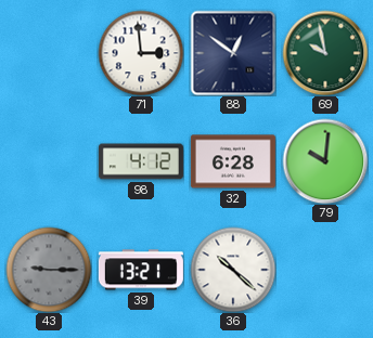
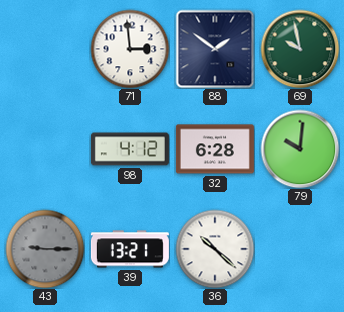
88: 12:51 -> 1:51
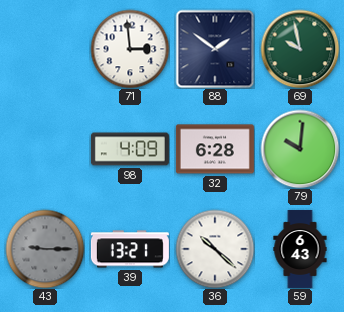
98: 4:12 -> 4:09
59: none -> 6:43
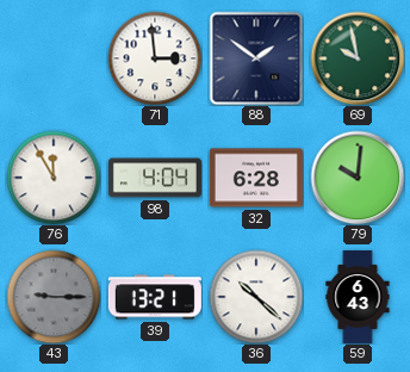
76: none -> 11:55
98: 4:09 -> 4:04
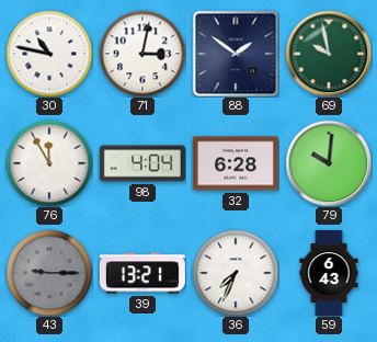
30: none -> 10:47
71: 2:59 -> 3:02
36: 10:22 -> 7:34
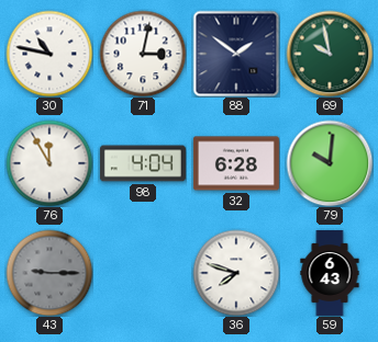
39: 13:21 -> none
36: 7:34 -> 7:48
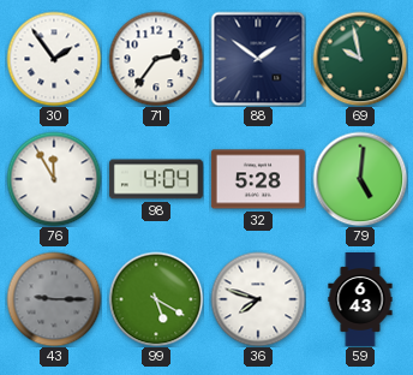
30: 10:47 -> 1:54
71: 3:02 -> 2:36
32: 6:28 -> 5:28
79: 10:01 -> 5:01
99: none -> 5:20
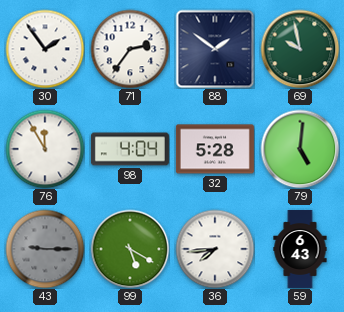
36: 7:48 -> 7:44
